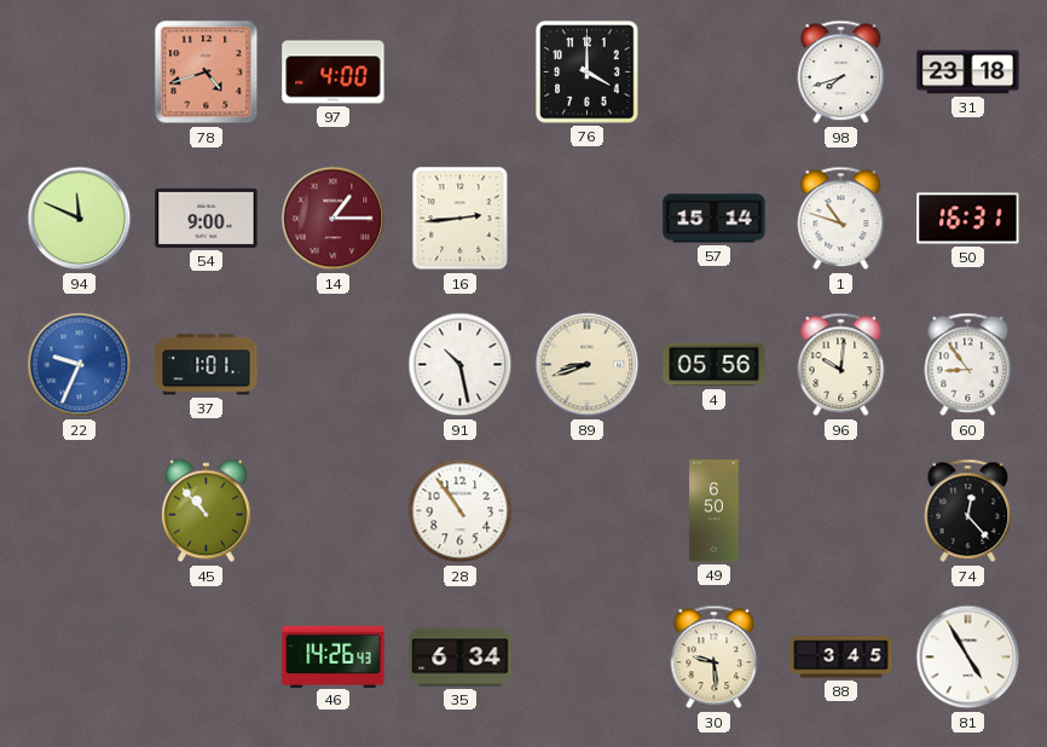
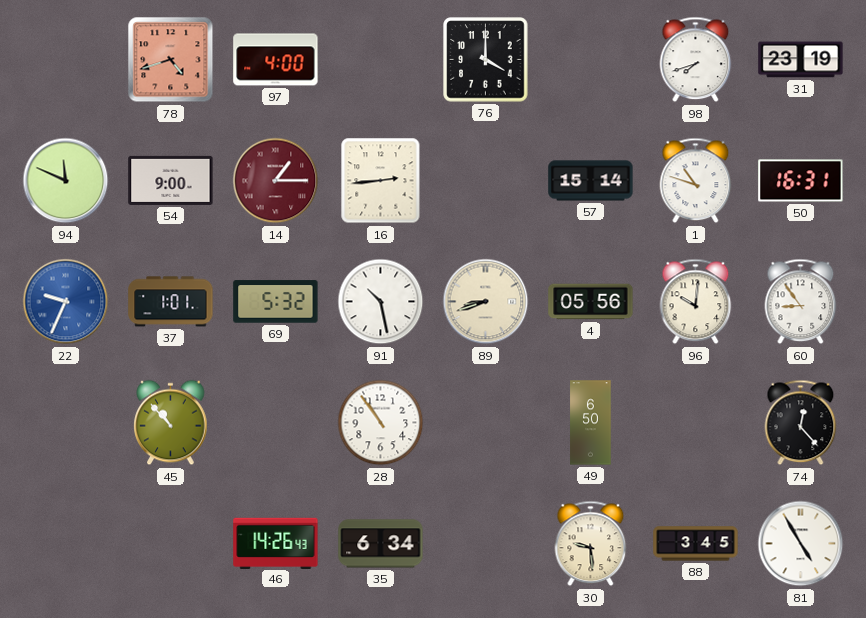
31: 23:18 -> 23:19
69: none -> 5:32
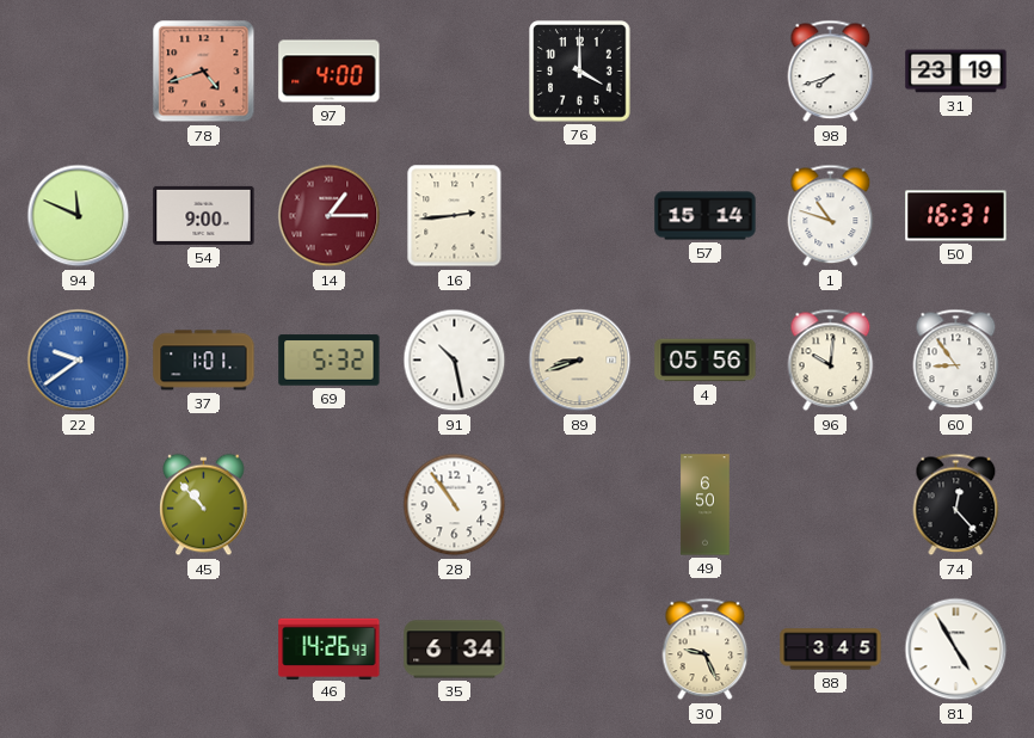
22: 9:34 -> 9:39
30: 9:29 -> 9:26
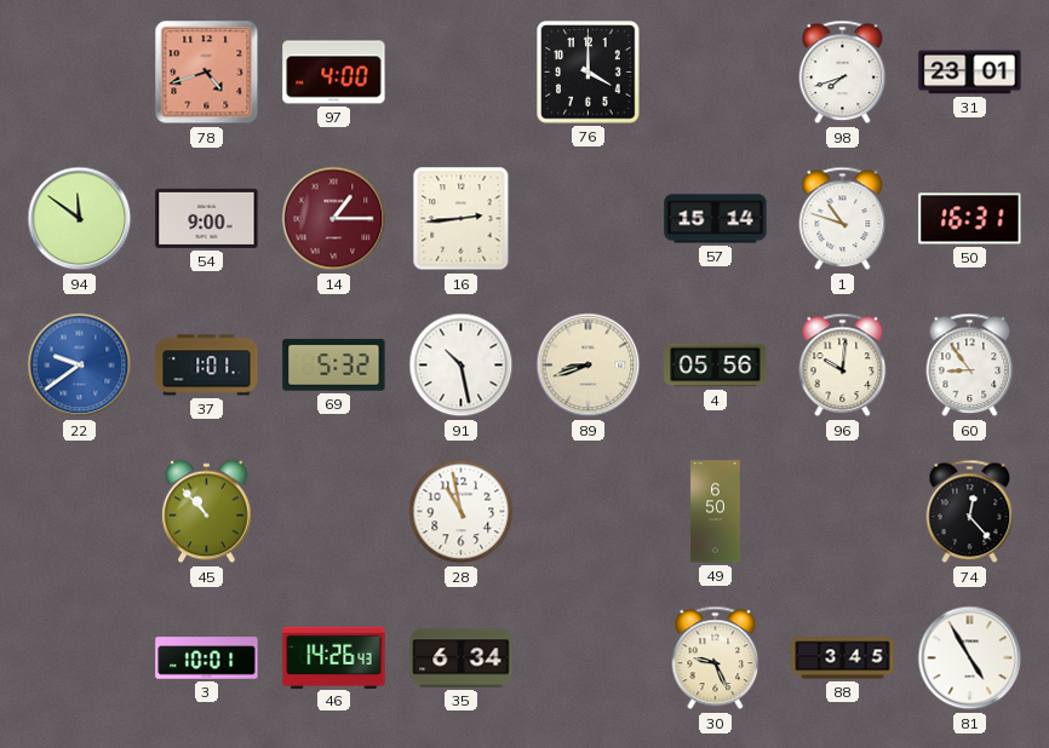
31: 23:19 -> 23:01
94: 11:49 -> 11:51
28: 10:54 -> 10:58
3: none -> 10:01
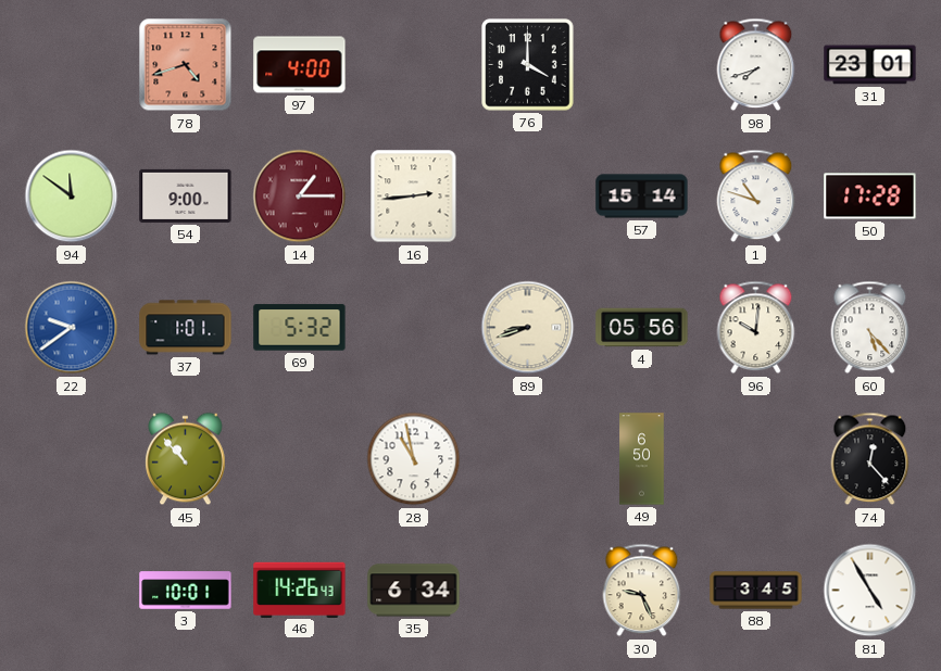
50: 16:31 -> 17:28
91: 10:28 -> none
60: 8:54 -> 5:23
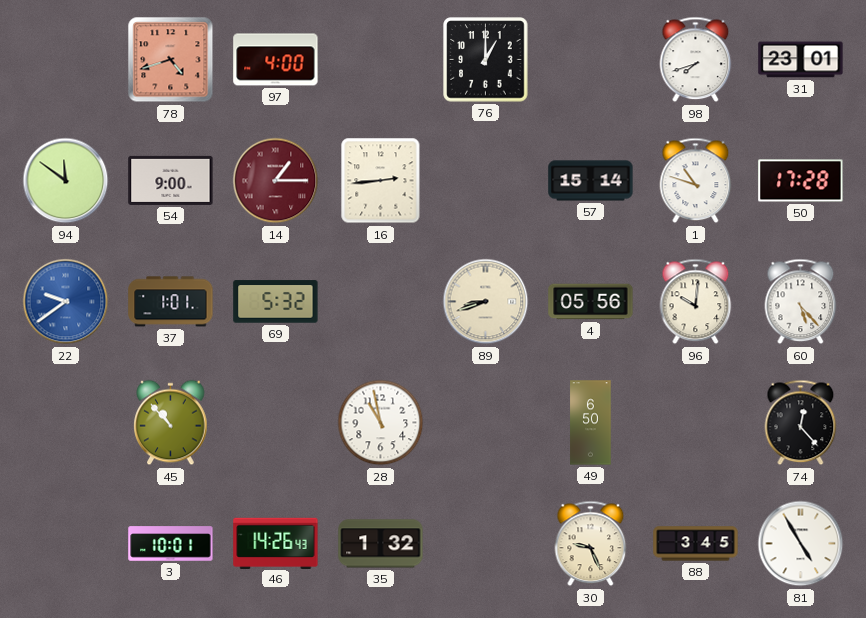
76: 4:00 -> 1:00
35: 6:34 -> 1:32
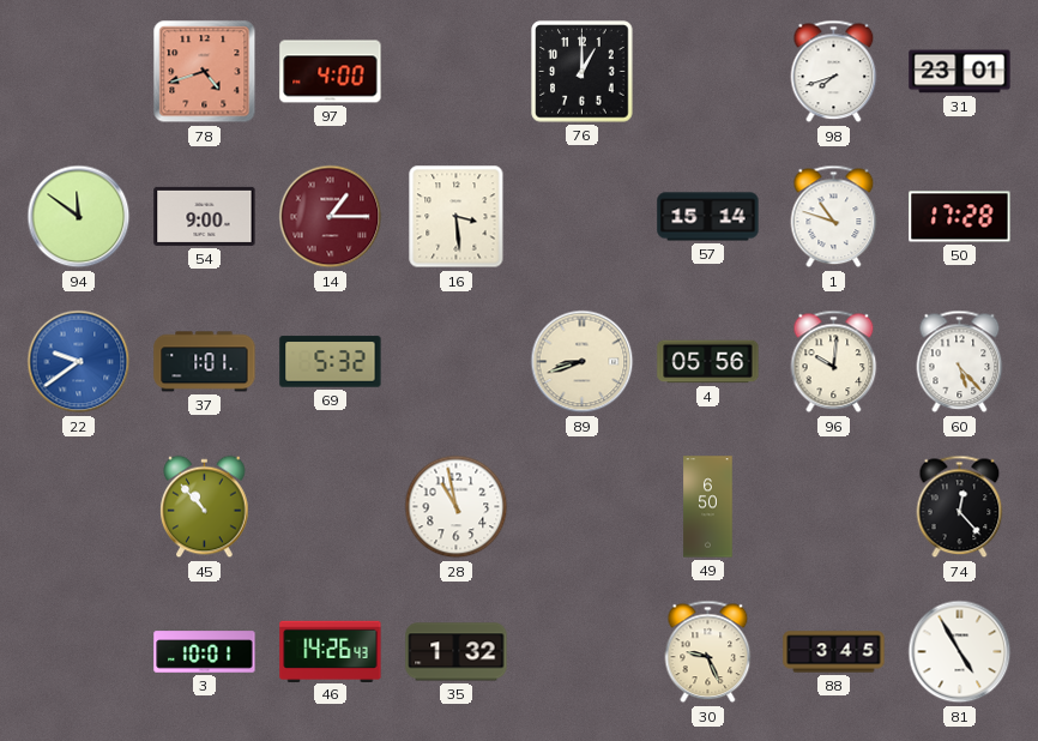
16: 2:44 -> 3:29
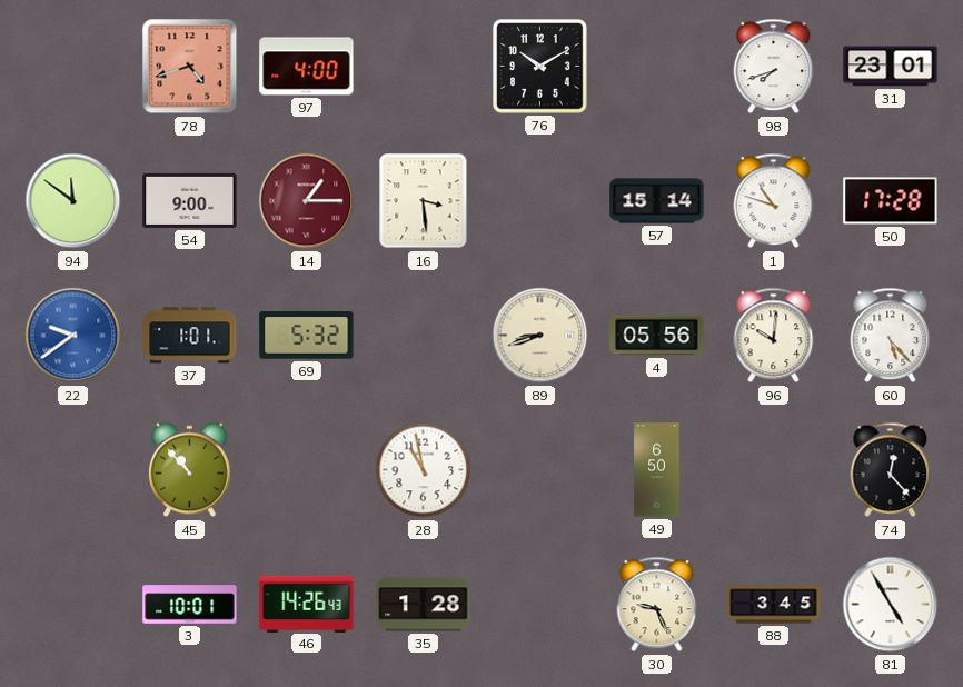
76: 1:00 -> 10:10
35: 1:32 -> 1:28
